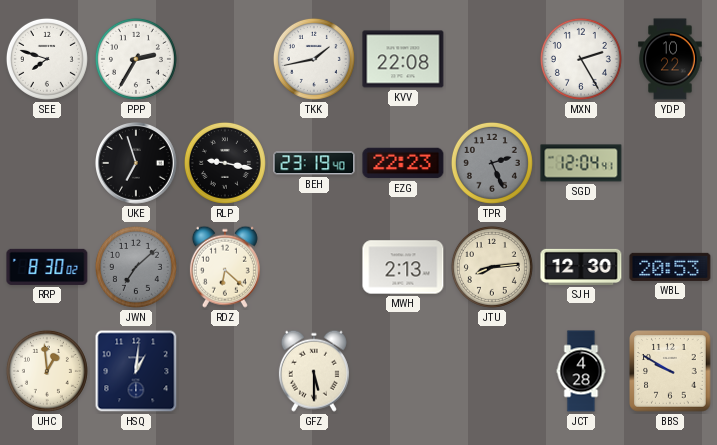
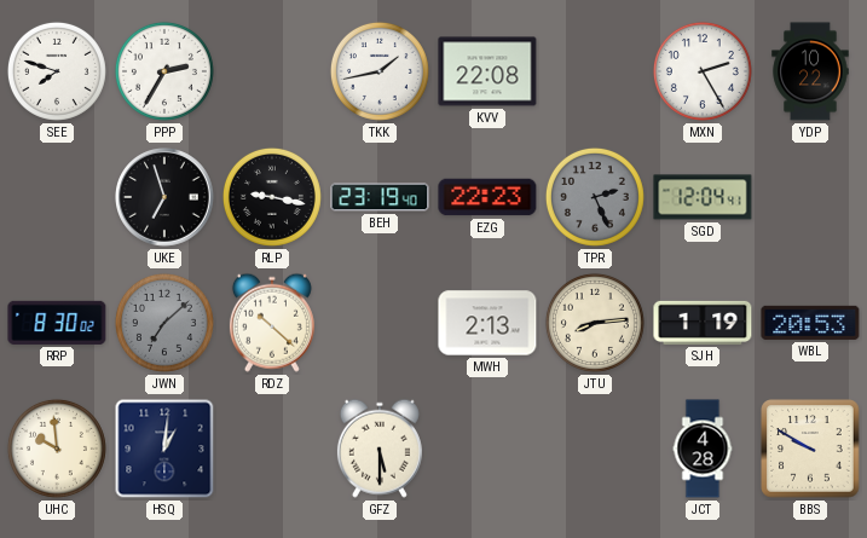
RDZ: 6:22 -> 10:22
SJH: 12:30 -> 1:19
UHC: 12:59 -> 9:59
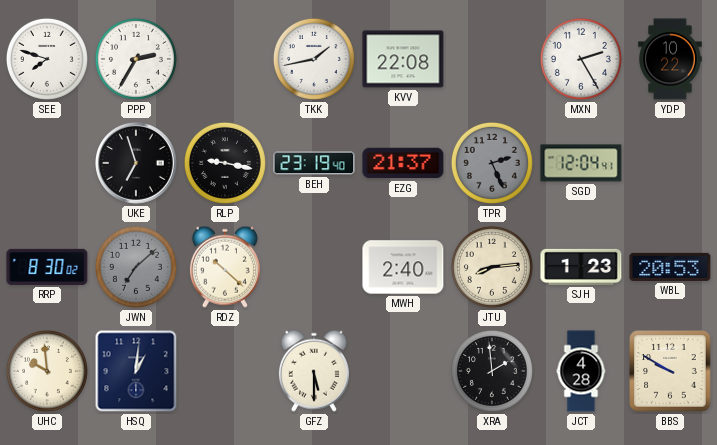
EZG: 22:23 -> 21:37
MWH: 2:13 -> 2:40
SJH: 1:19 -> 1:23
XRA: none -> 1:59
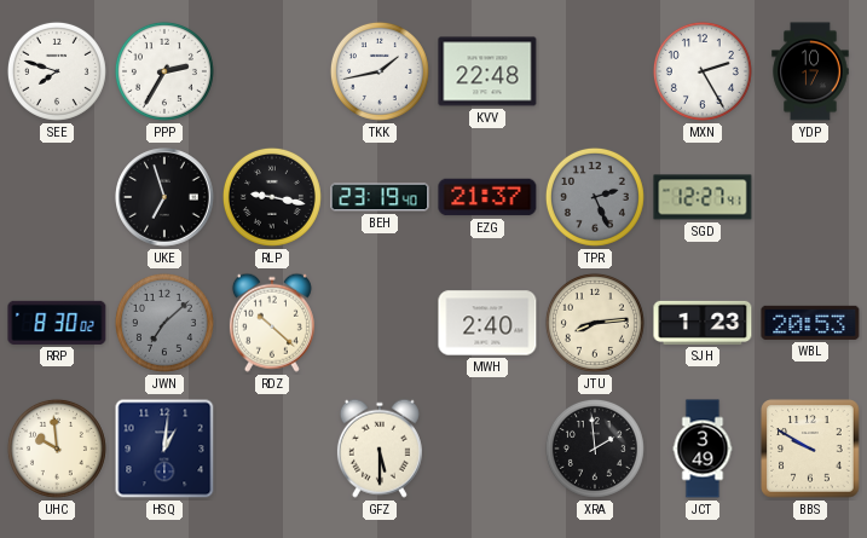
KVV: 22:08 -> 22:48
YDP: 10:22 -> 10:17
SGD: 12:04 -> 12:27
JCT: 4:28 -> 3:49
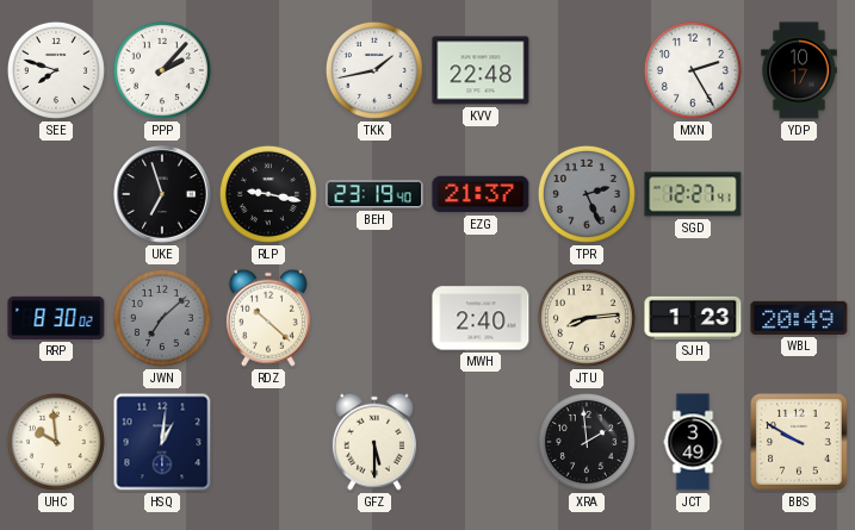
PPP: 2:35 -> 2:07
WBL: 20:53 -> 20:49
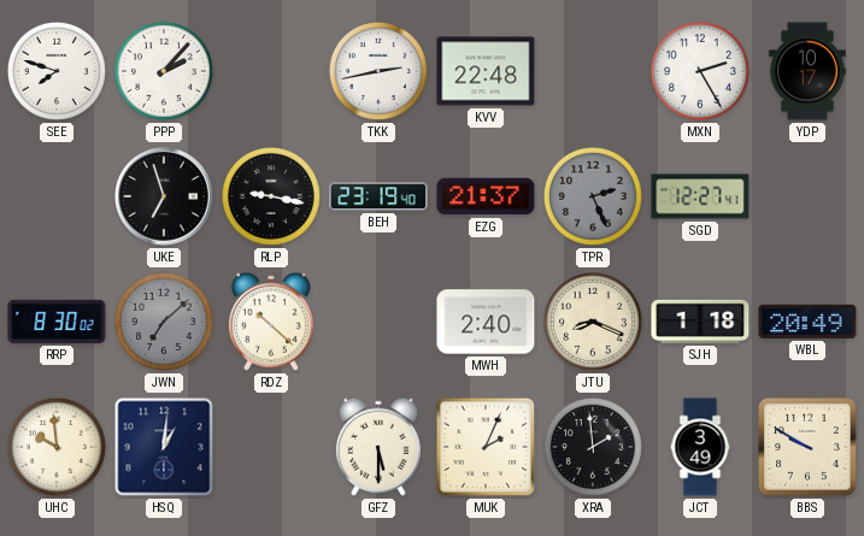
TKK: 1:43 -> 2:43
JTU: 8:14 -> 8:19
SJH: 1:23 -> 1:18
MUK: none -> 2:04
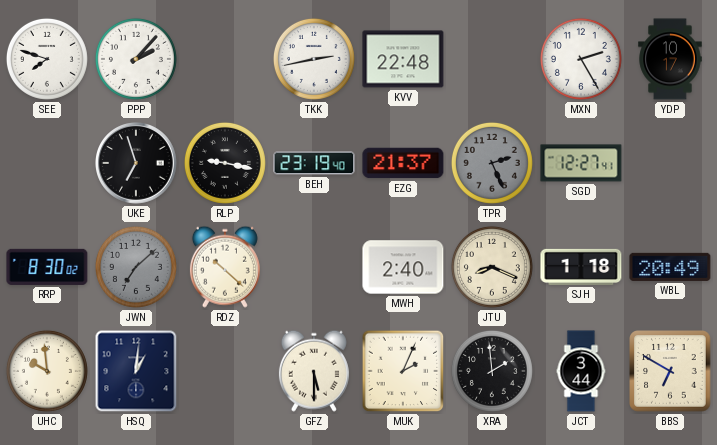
JCT: 3:49 -> 3:44
BBS: 9:50 -> 6:50
